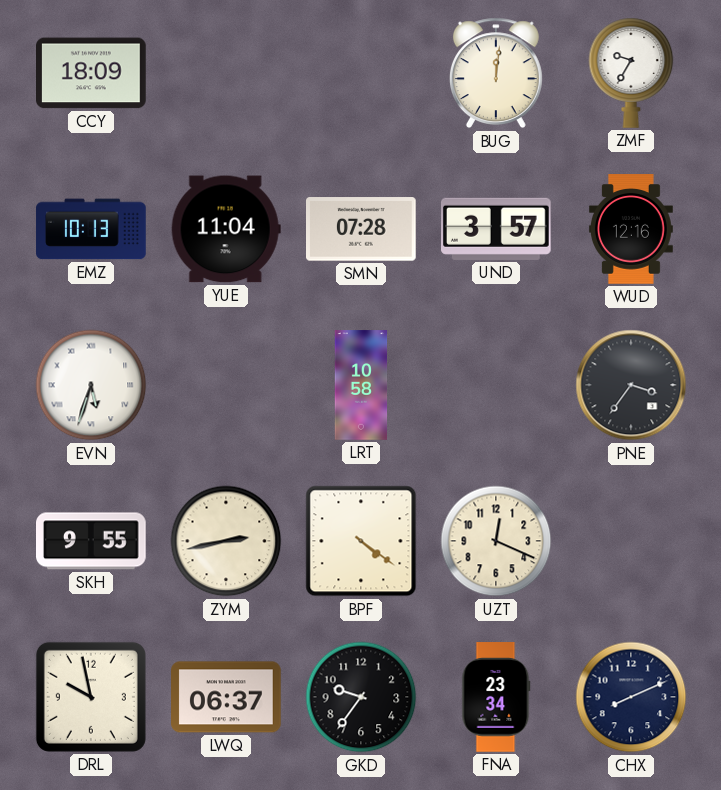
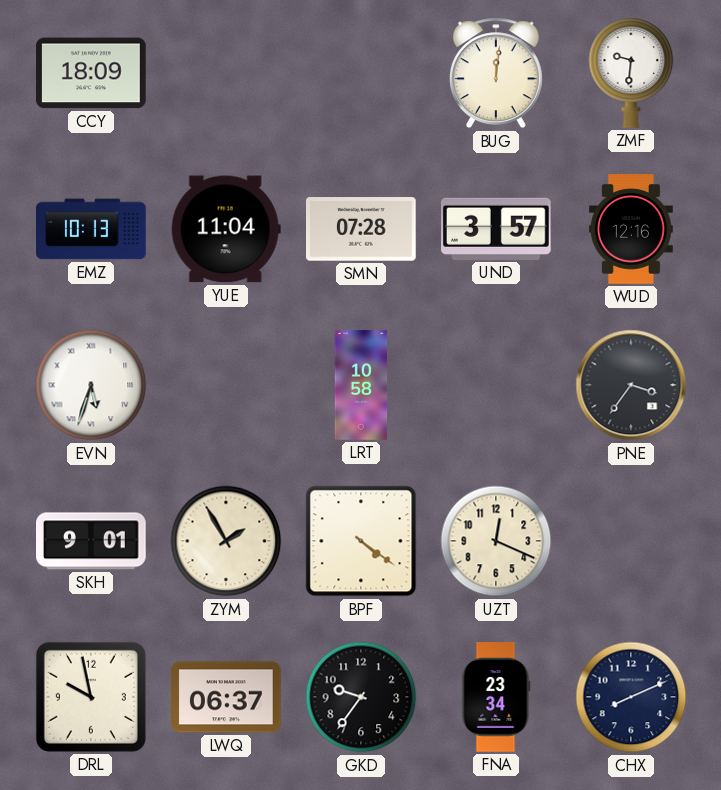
ZMF: 9:35 -> 9:31
SKH: 9:55 -> 9:01
ZYM: 2:43 -> 1:55
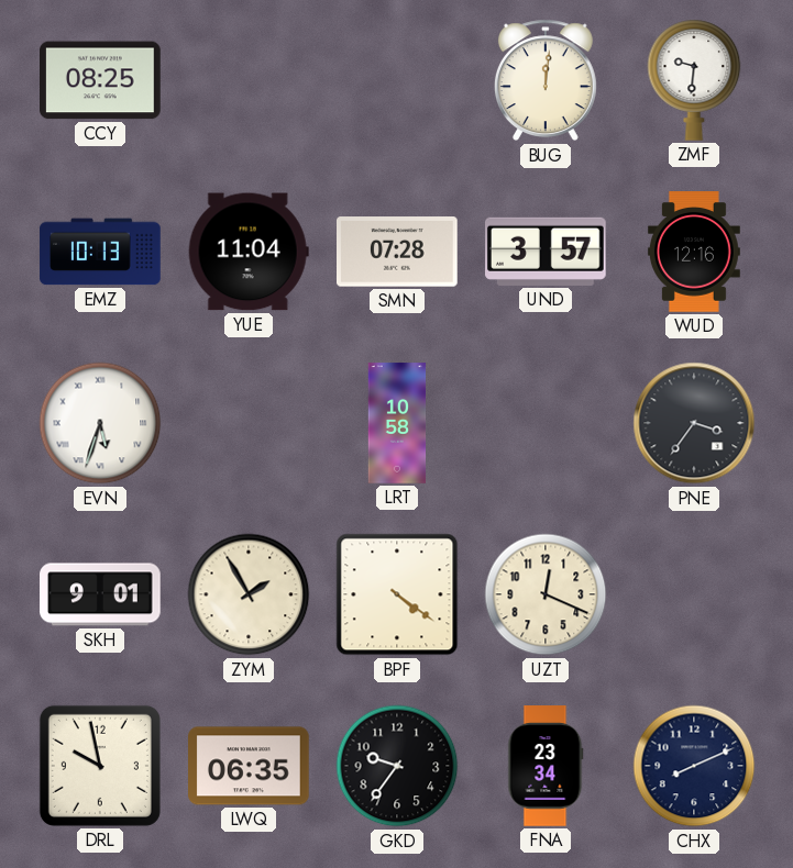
CCY: 18:09 -> 08:25
LWQ: 06:37 -> 06:35
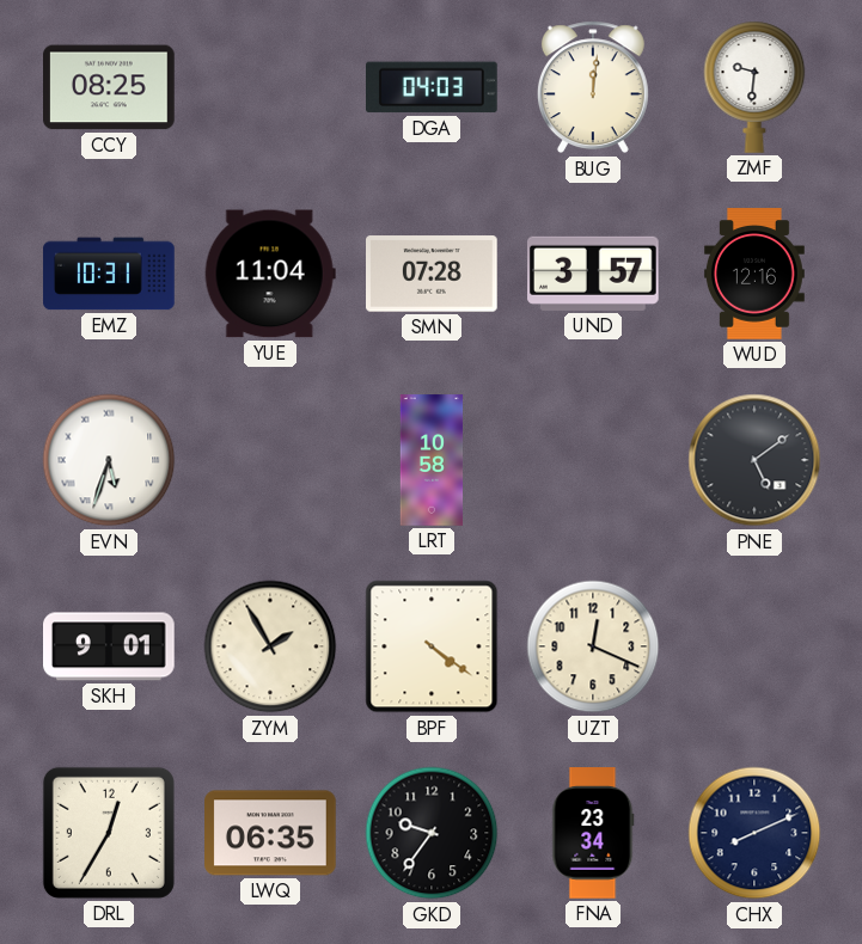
DGA: none -> 04:03
EMZ: 10:13 -> 10:31
PNE: 3:36 -> 5:09
DRL: 9:58 -> 12:35
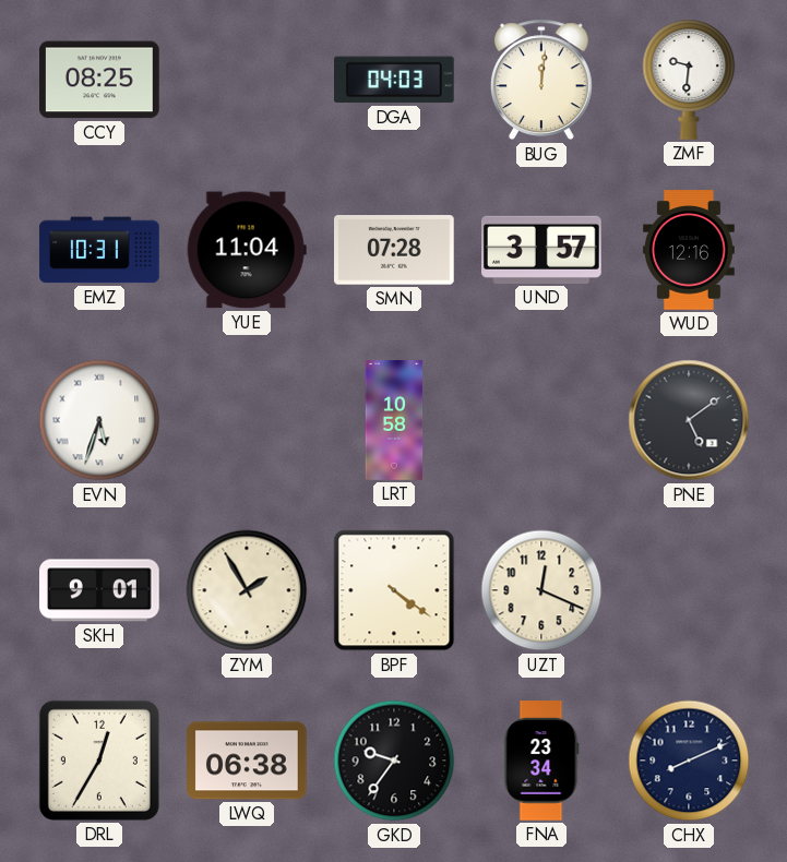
LWQ: 06:35 -> 06:38
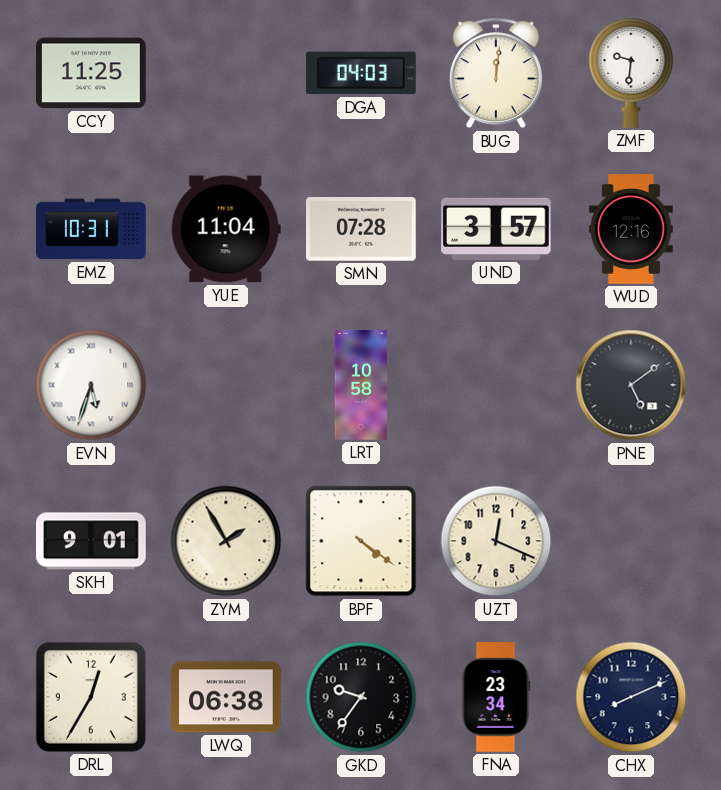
CCY: 08:25 -> 11:25
